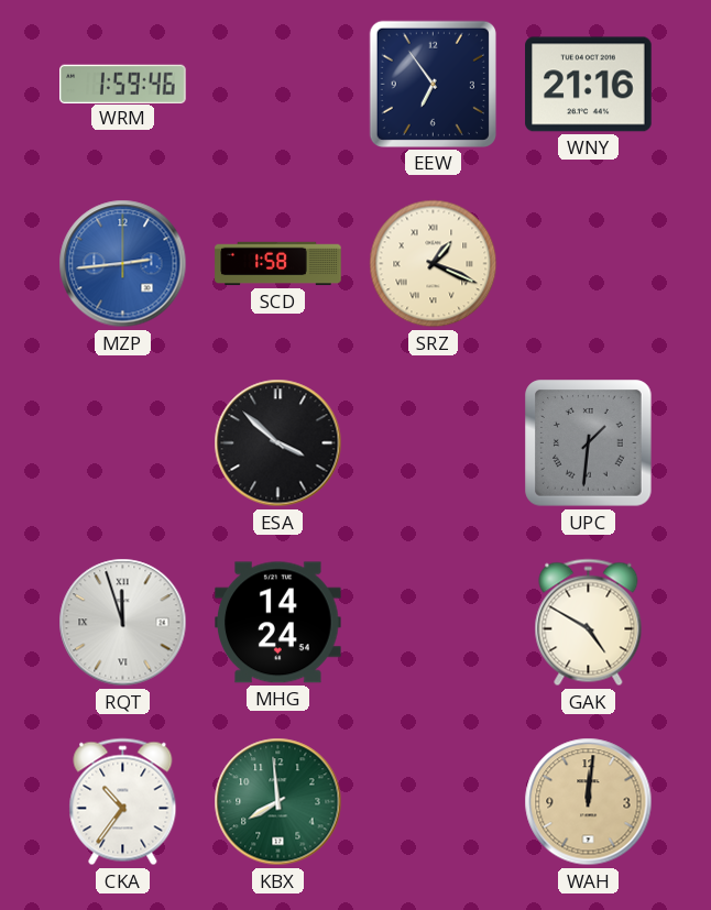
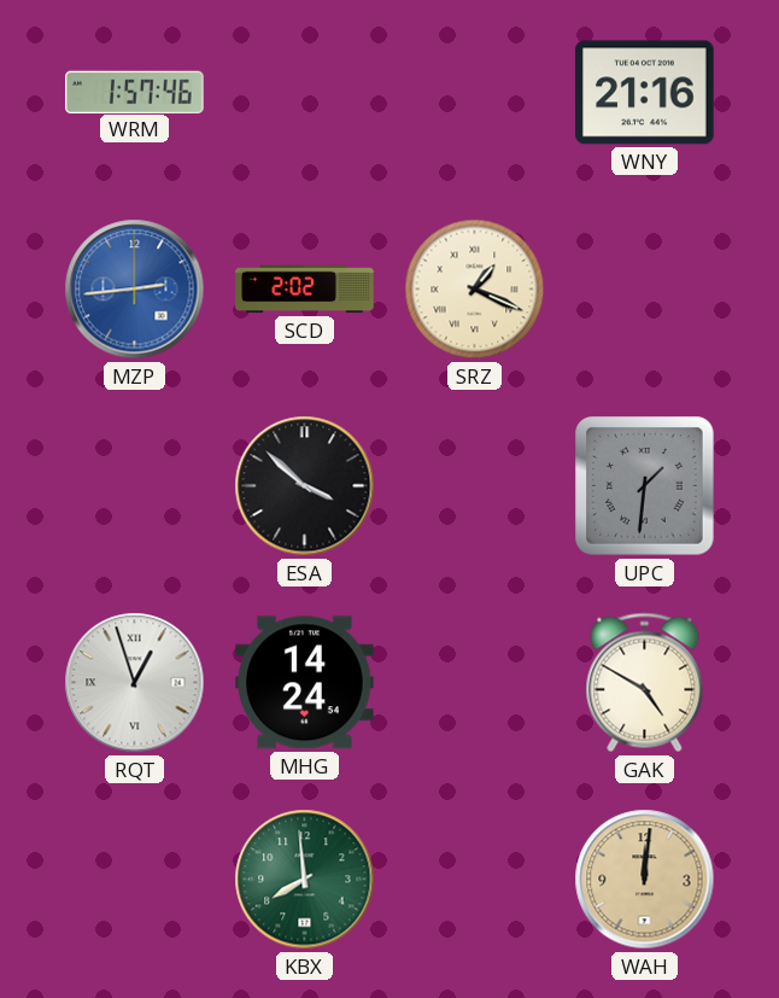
WRM: 1:59 -> 1:57
EEW: 6:54 -> none
SCD: 1:58 -> 2:02
RQT: 11:57 -> 12:57
CKA: 10:36 -> none
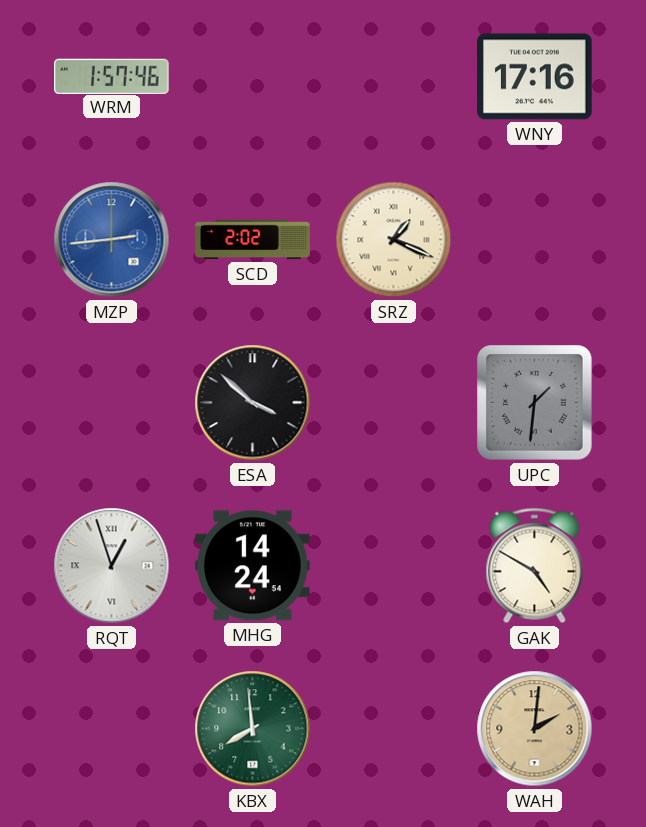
WNY: 21:16 -> 17:16
WAH: 12:01 -> 2:01
